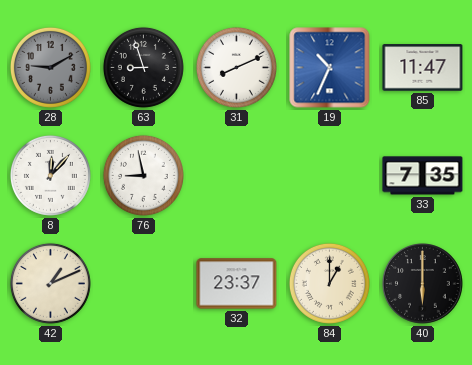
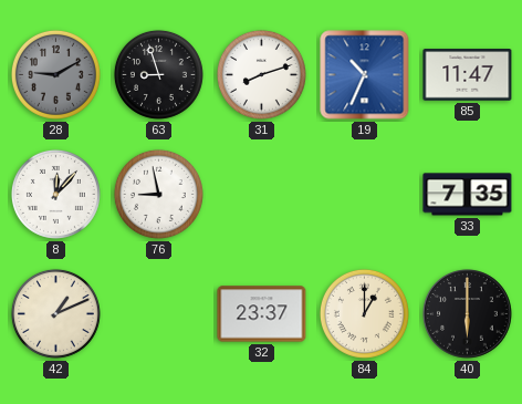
31: 8:11 -> 8:12
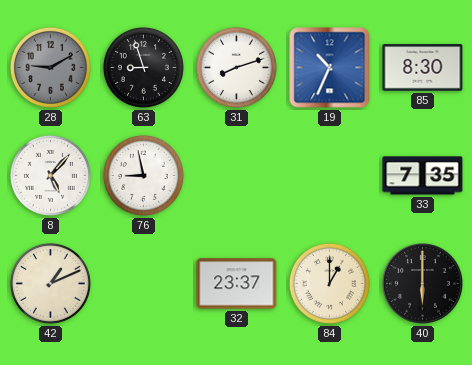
85: 11:47 -> 8:30
8: 12:07 -> 5:07
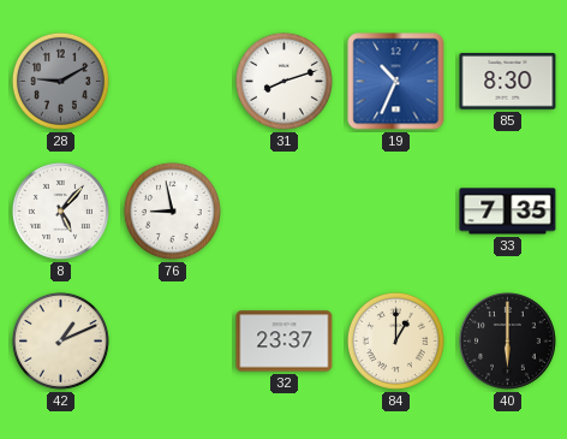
63: 8:57 -> none
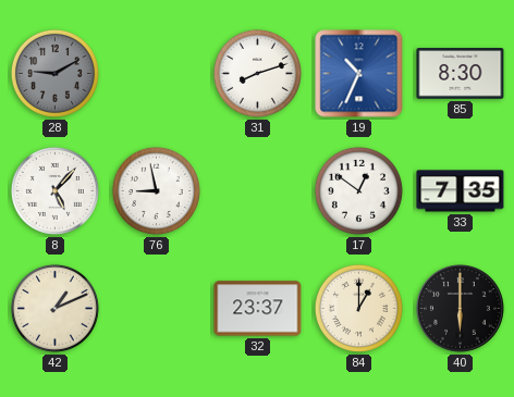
17: none -> 12:51
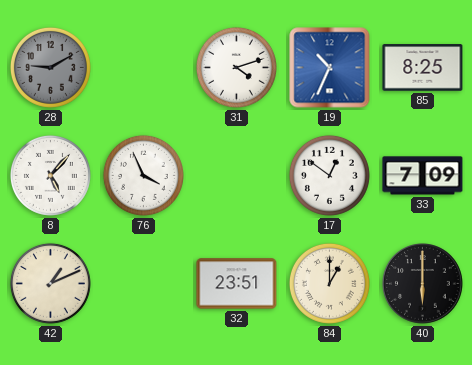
31: 8:12 -> 4:12
85: 8:30 -> 8:25
76: 8:58 -> 3:56
33: 7:35 -> 7:09
32: 23:37 -> 23:51
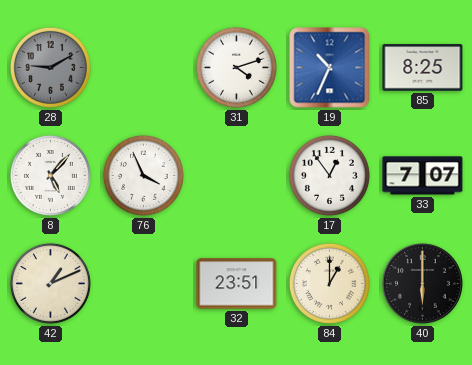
17: 12:51 -> 12:54
33: 7:09 -> 7:07
